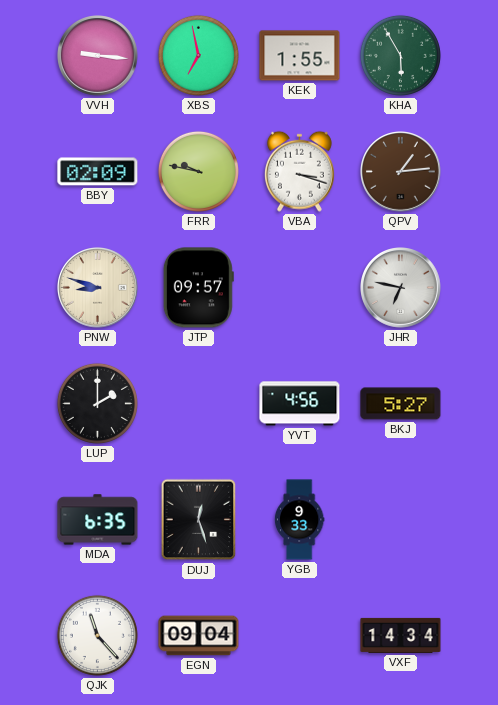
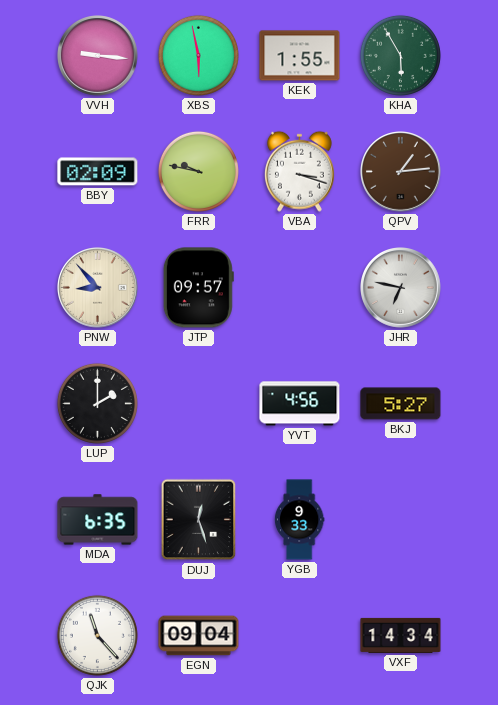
XBS: 6:58 -> 5:58
PNW: 8:48 -> 8:53
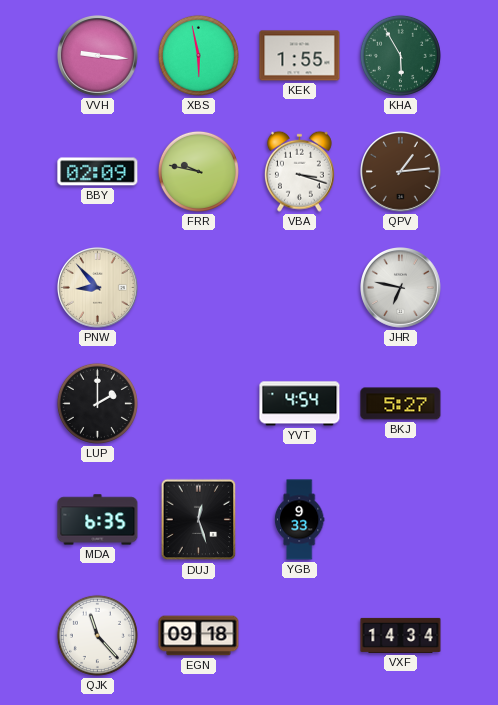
JTP: 09:57 -> none
YVT: 4:56 -> 4:54
EGN: 09:04 -> 09:18
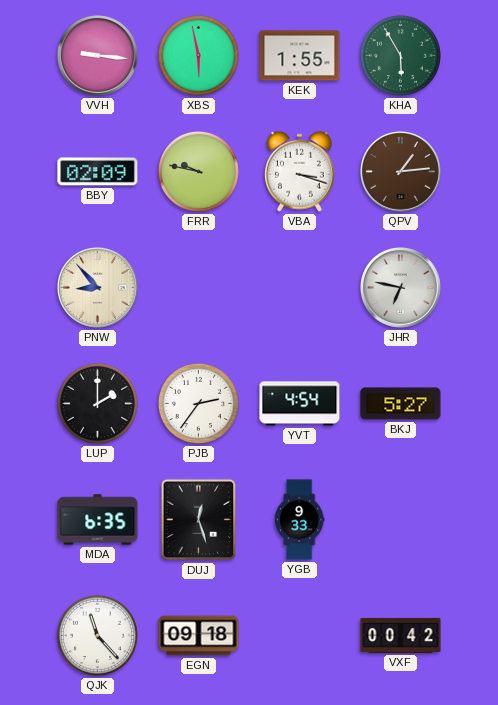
PJB: none -> 2:36
VXF: 14:34 -> 00:42
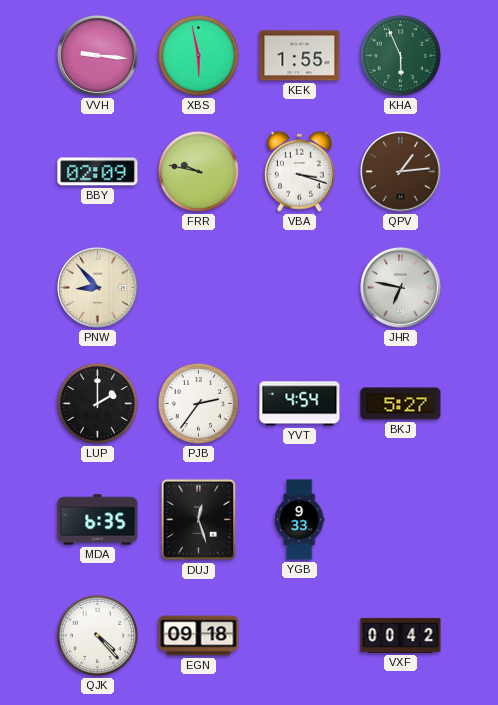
KHA: 5:55 -> 5:56
QJK: 11:23 -> 4:23
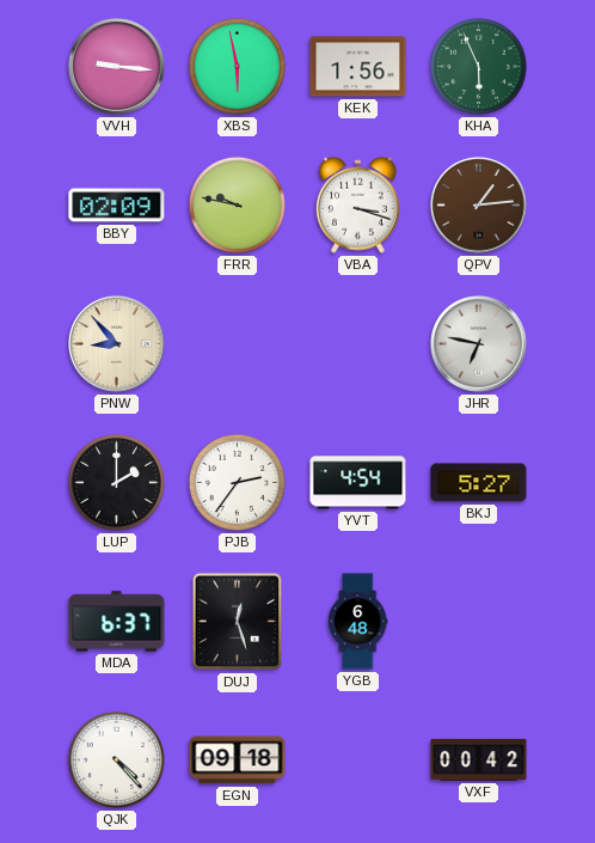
KEK: 1:55 -> 1:56
MDA: 6:35 -> 6:37
YGB: 9:33 -> 6:48
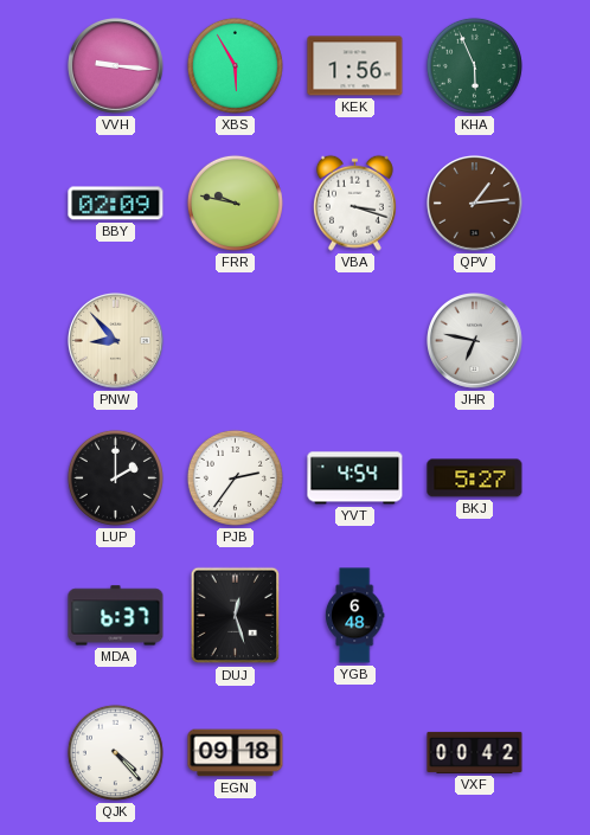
XBS: 5:58 -> 5:55
